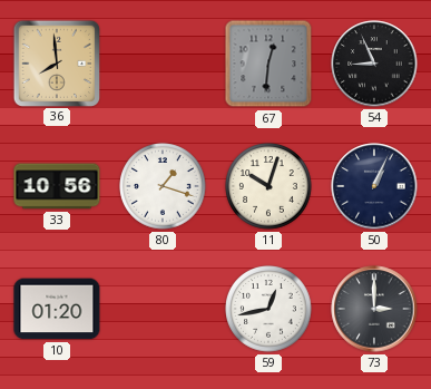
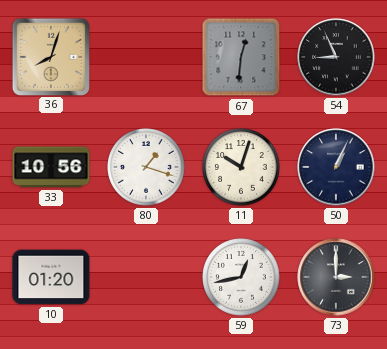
36: 7:59 -> 8:03
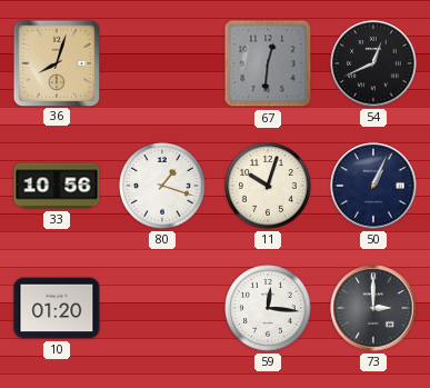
54: 8:56 -> 12:41
59: 12:43 -> 12:16
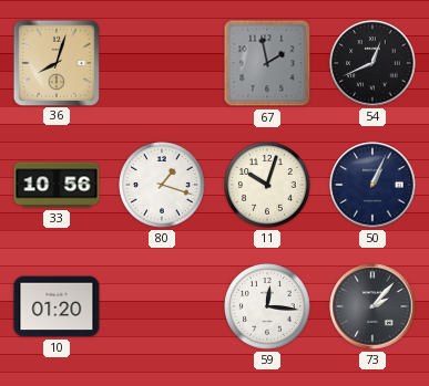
67: 12:31 -> 1:58
73: 3:00 -> 2:07
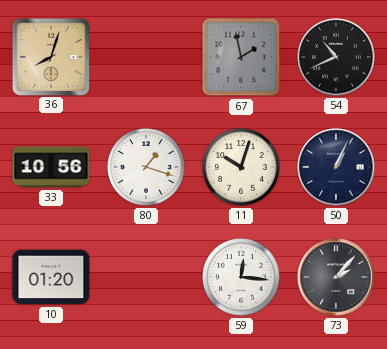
54: 12:41 -> 10:41
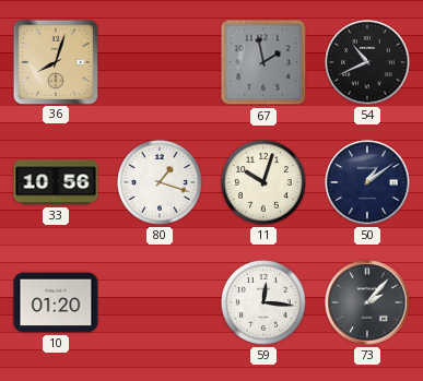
50: 1:04 -> 1:09
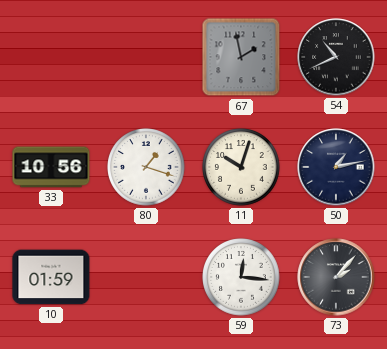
36: 8:03 -> none
50: 1:09 -> 1:13
10: 01:20 -> 01:59
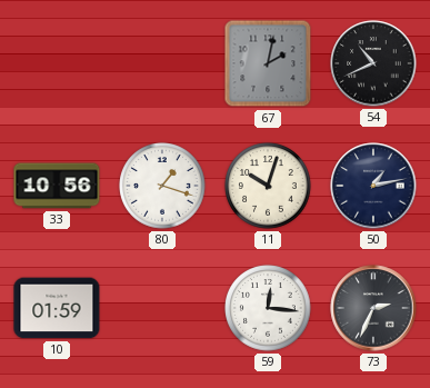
67: 1:58 -> 2:02
73: 2:07 -> 2:34
